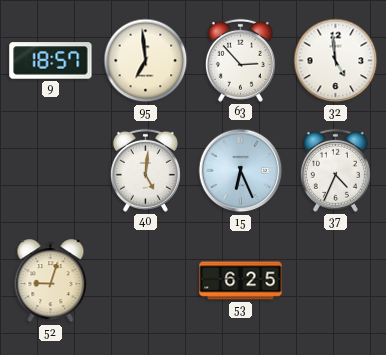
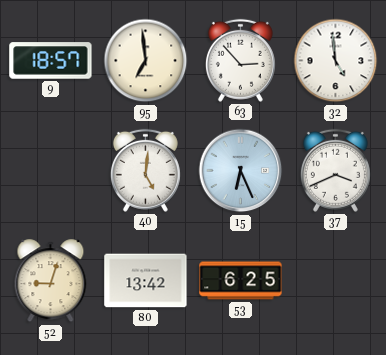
37: 4:34 -> 3:41
80: none -> 13:42
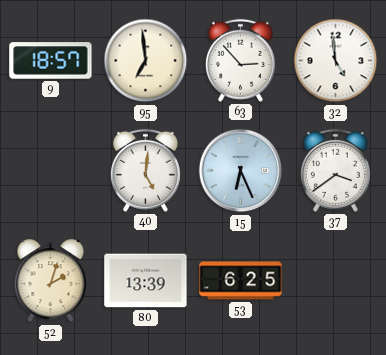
37: 3:41 -> 3:39
52: 9:03 -> 2:03
80: 13:42 -> 13:39
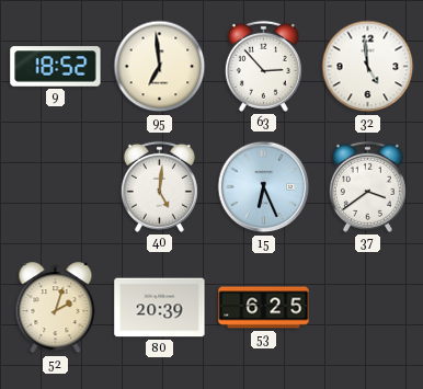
9: 18:57 -> 18:52
80: 13:39 -> 20:39
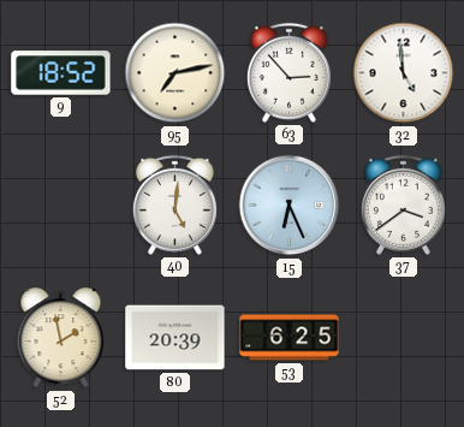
95: 6:59 -> 7:13
52: 2:03 -> 1:58
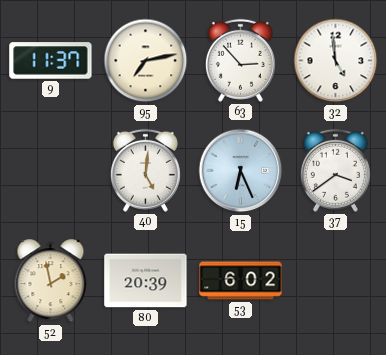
9: 18:52 -> 11:37
53: 6:25 -> 6:02
